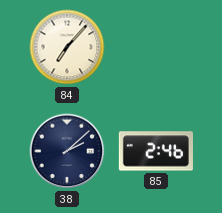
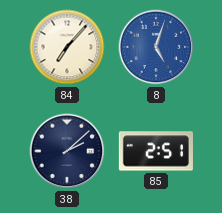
8: none -> 5:03
85: 2:46 -> 2:51
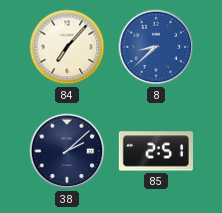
8: 5:03 -> 8:38
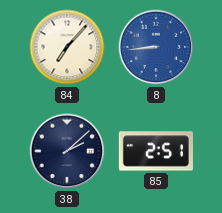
8: 8:38 -> 8:44
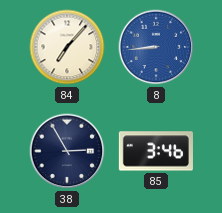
38: 2:08 -> 2:55
85: 2:51 -> 3:46
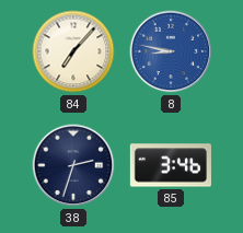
8: 8:44 -> 8:47
38: 2:55 -> 2:33
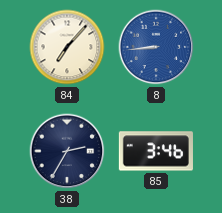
8: 8:47 -> 8:44
38: 2:33 -> 2:35
